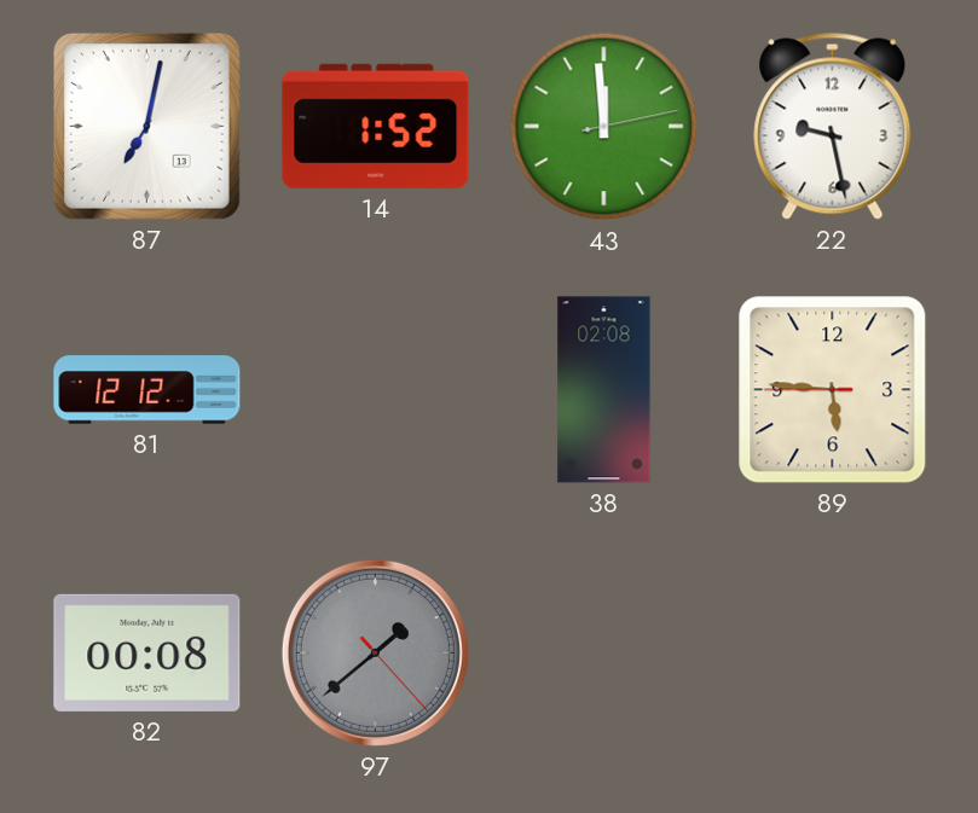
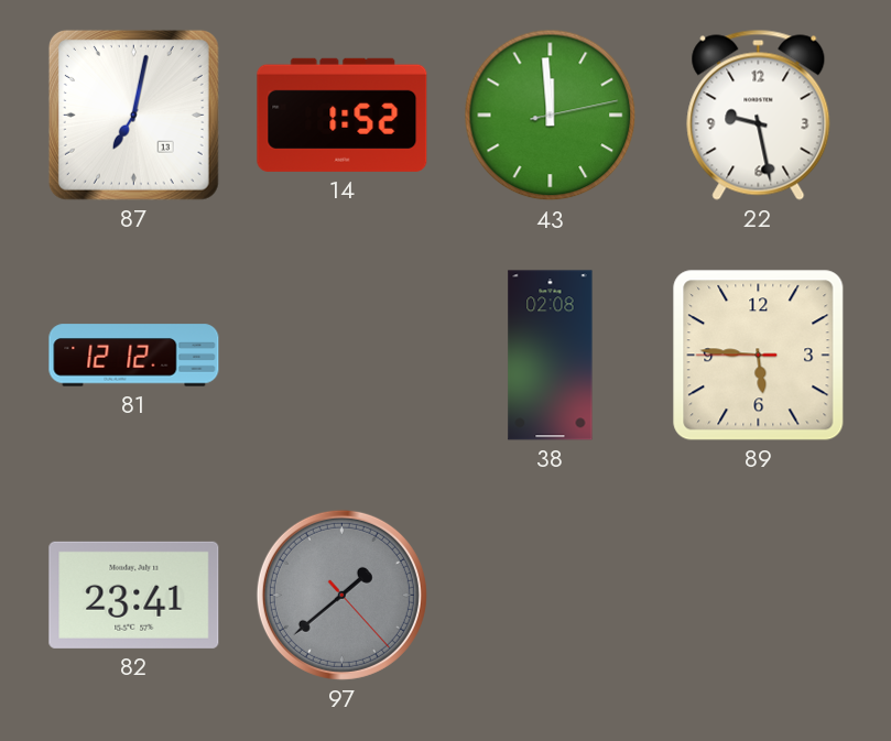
82: 00:08 -> 23:41
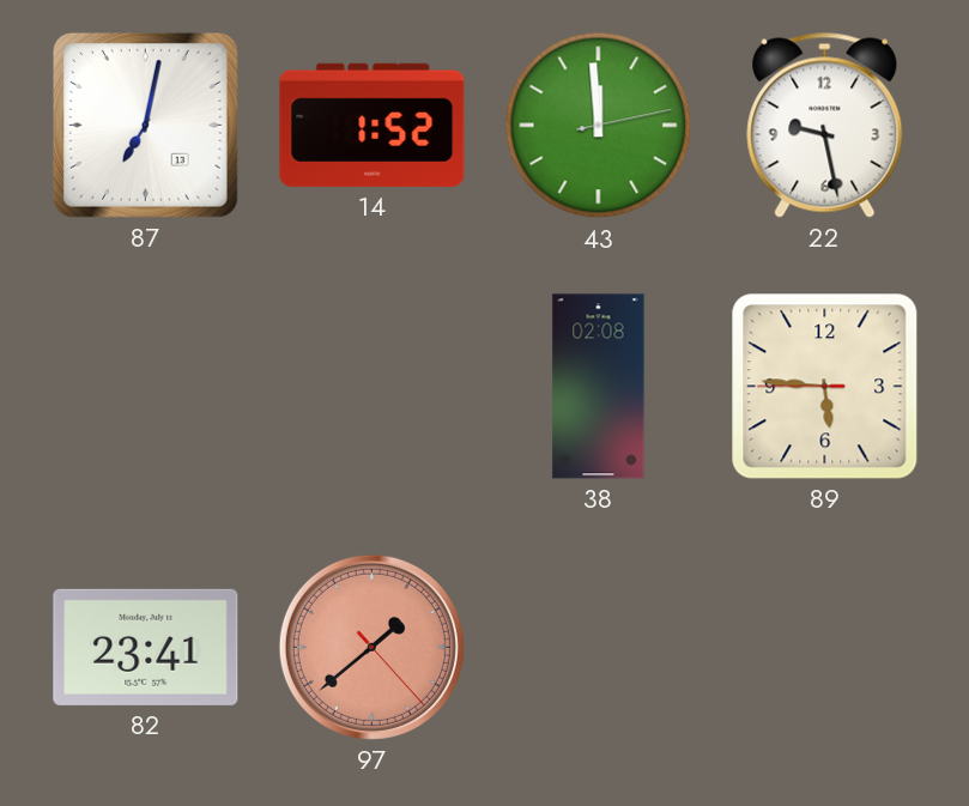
81: 12:12 -> none
97 dial: grey -> salmon
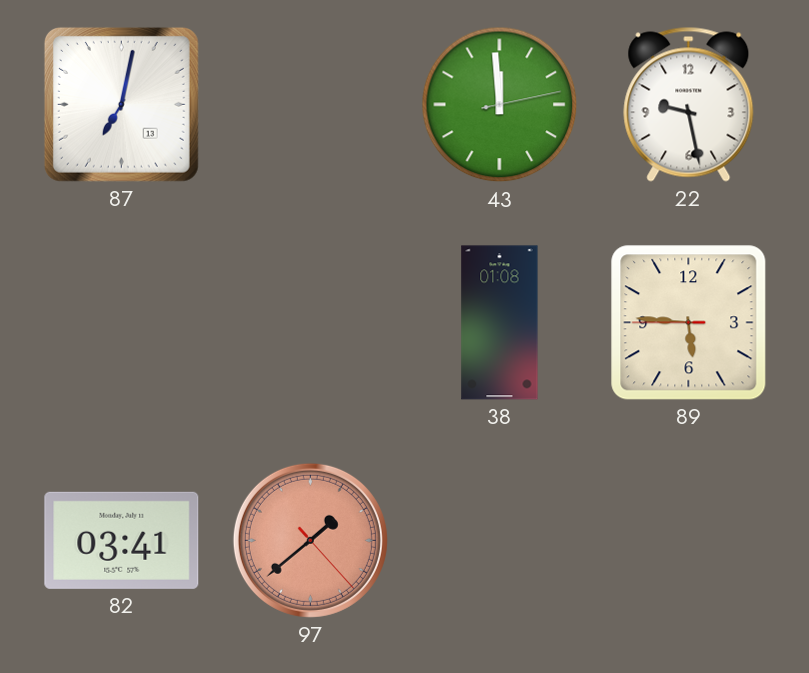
14: 1:52 -> none
38: 02:08 -> 01:08
82: 23:41 -> 03:41
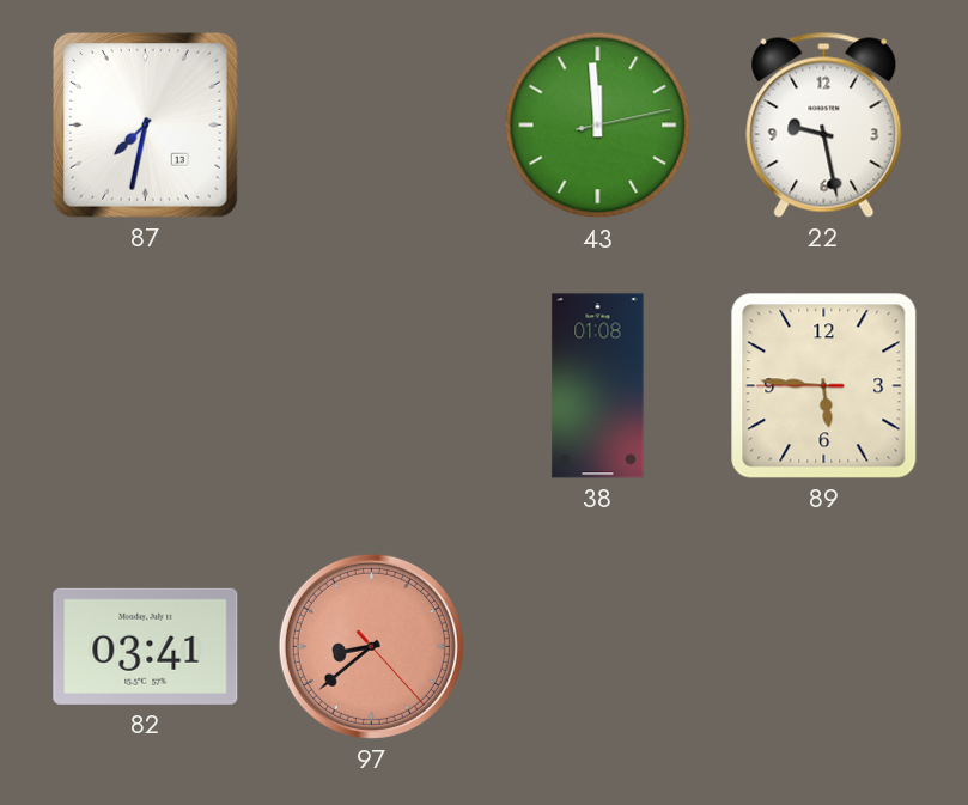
87: 7:02 -> 7:32
97: 1:38 -> 8:38
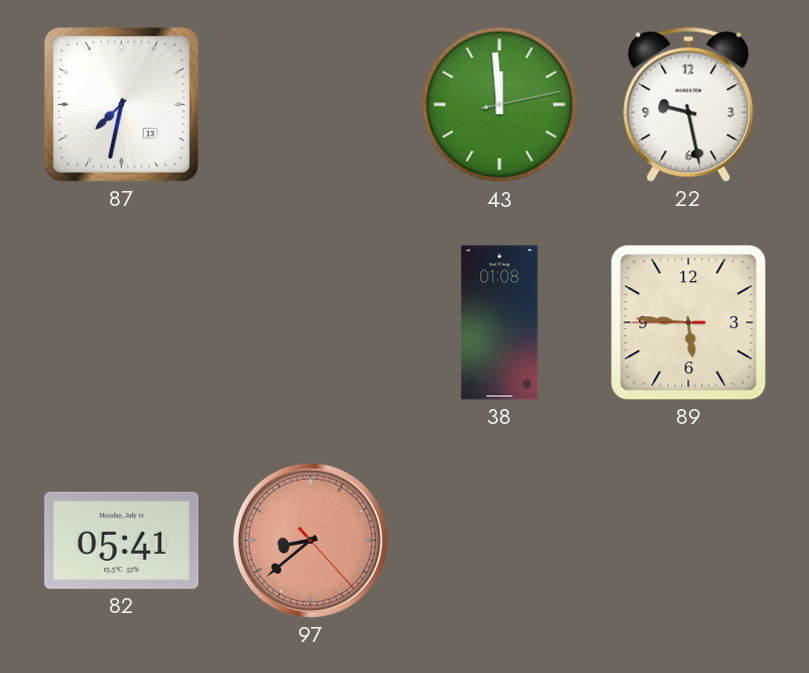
82: 03:41 -> 05:41
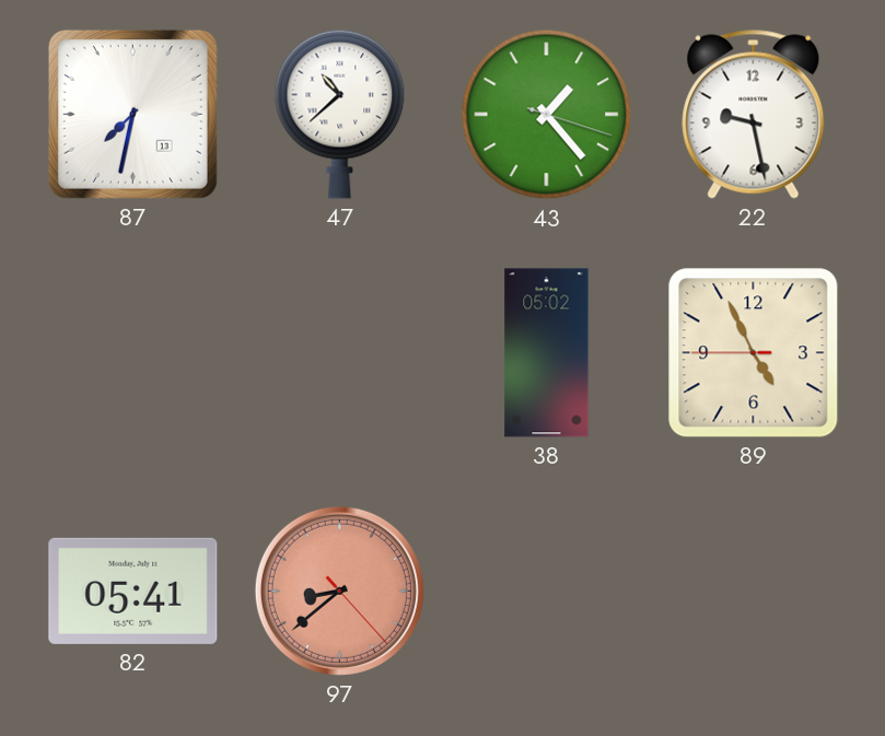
47: none -> 10:38
43: 11:59 -> 1:23
38: 01:08 -> 05:02
89: 5:45 -> 4:55
